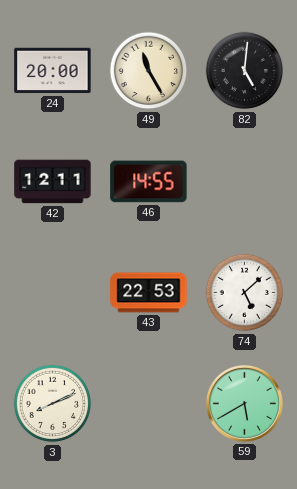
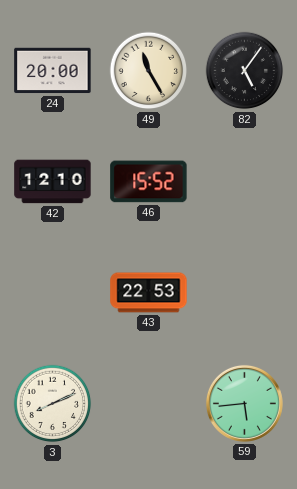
82: 5:01 -> 5:06
42: 12:11 -> 12:10
46: 14:55 -> 15:52
74: 5:08 -> none
59: 5:40 -> 5:44
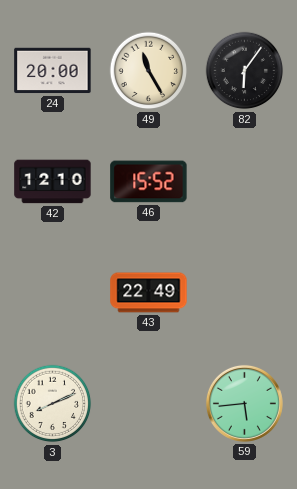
82: 5:06 -> 6:06
43: 22:53 -> 22:49
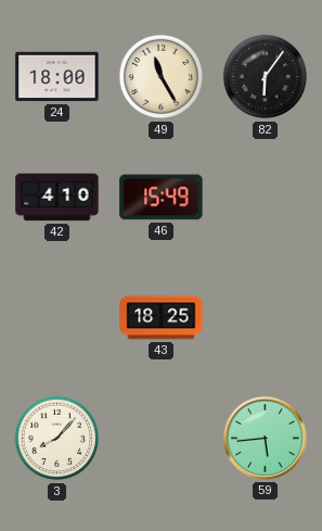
24: 20:00 -> 18:00
42: 12:10 -> 4:10
46: 15:52 -> 15:49
43: 22:49 -> 18:25
3: 8:11 -> 8:07
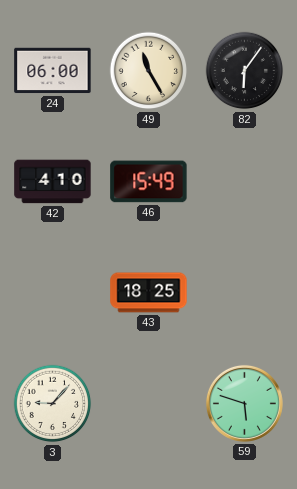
24: 18:00 -> 06:00
3: 8:07 -> 9:07
59: 5:44 -> 5:48
